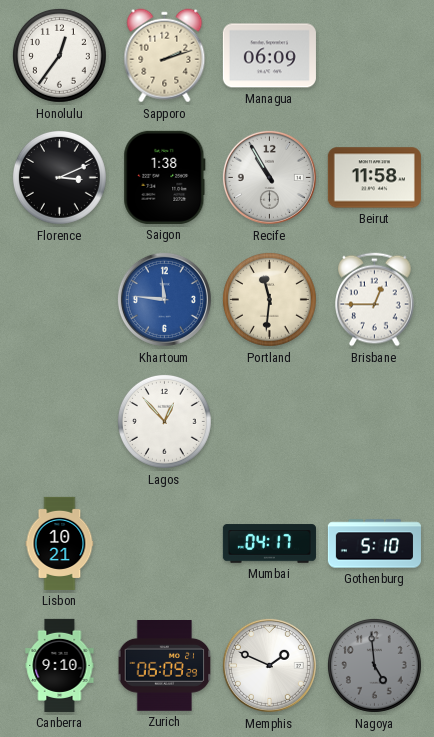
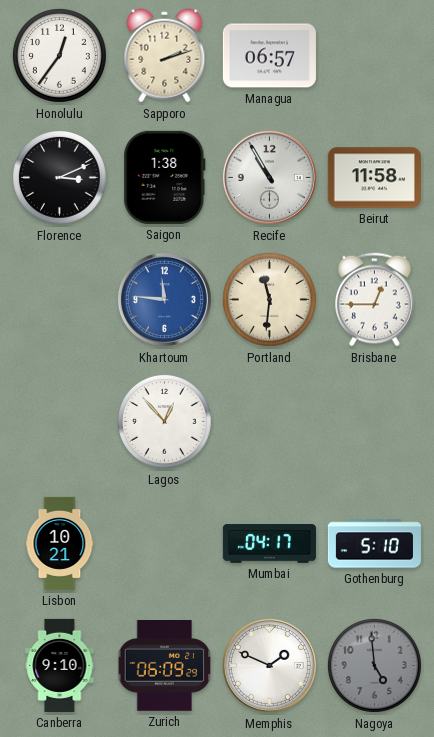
Managua: 06:09 -> 06:57
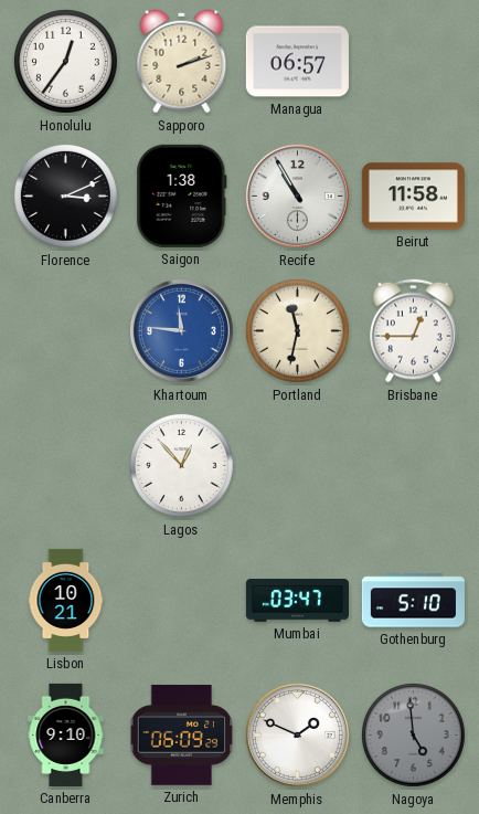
Portland: 11:31 -> 11:32
Mumbai: 04:17 -> 03:47
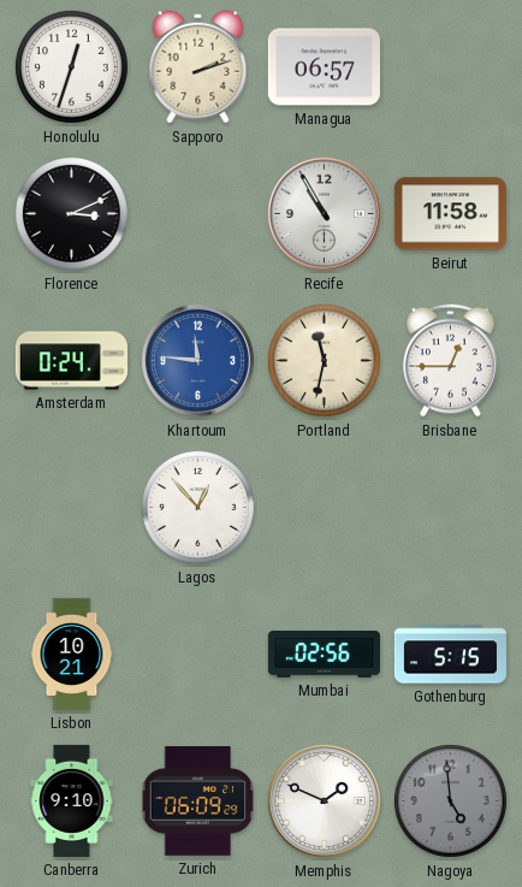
Honolulu: 12:36 -> 12:33
Saigon: 1:38 -> none
Amsterdam: none -> 0:24
Mumbai: 03:47 -> 02:56
Gothenburg: 5:10 -> 5:15
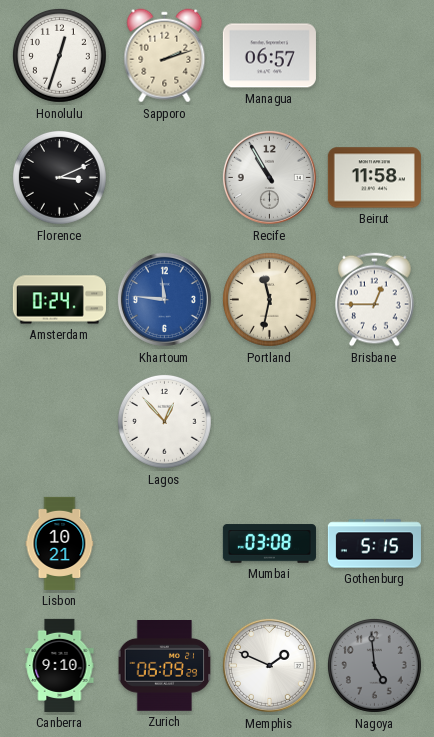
Mumbai: 02:56 -> 03:08
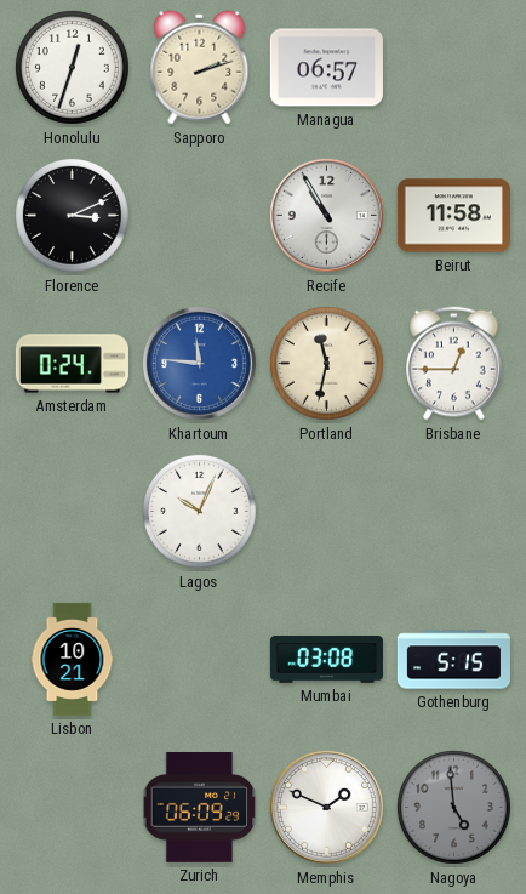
Lagos: 12:53 -> 10:04
Canberra: 9:10 -> none
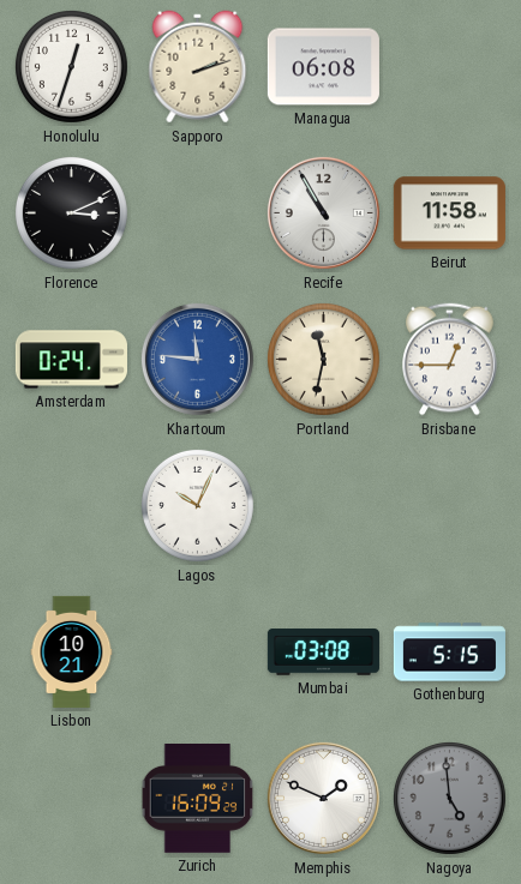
Managua: 06:57 -> 06:08
Zurich: 06:09 -> 16:09
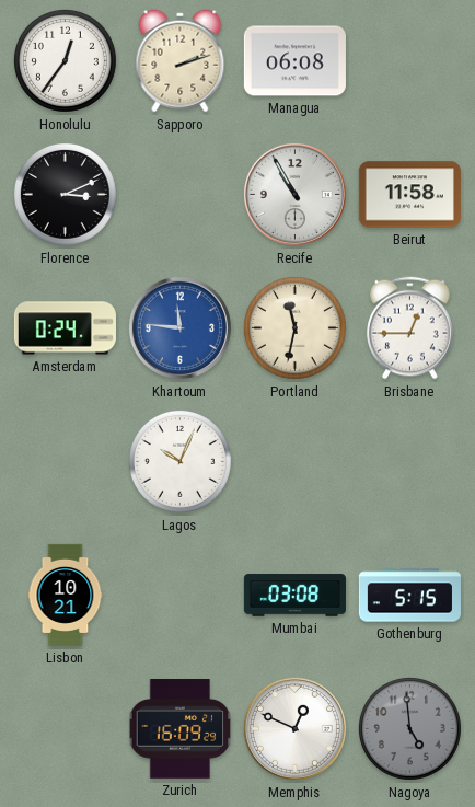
Honolulu: 12:33 -> 12:36
Memphis: 1:49 -> 12:49
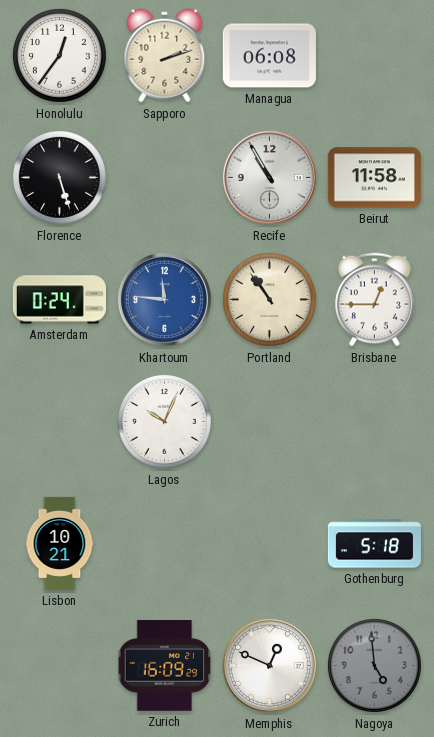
Florence: 3:11 -> 5:27
Portland: 11:32 -> 10:54
Mumbai: 03:08 -> none
Gothenburg: 5:15 -> 5:18
